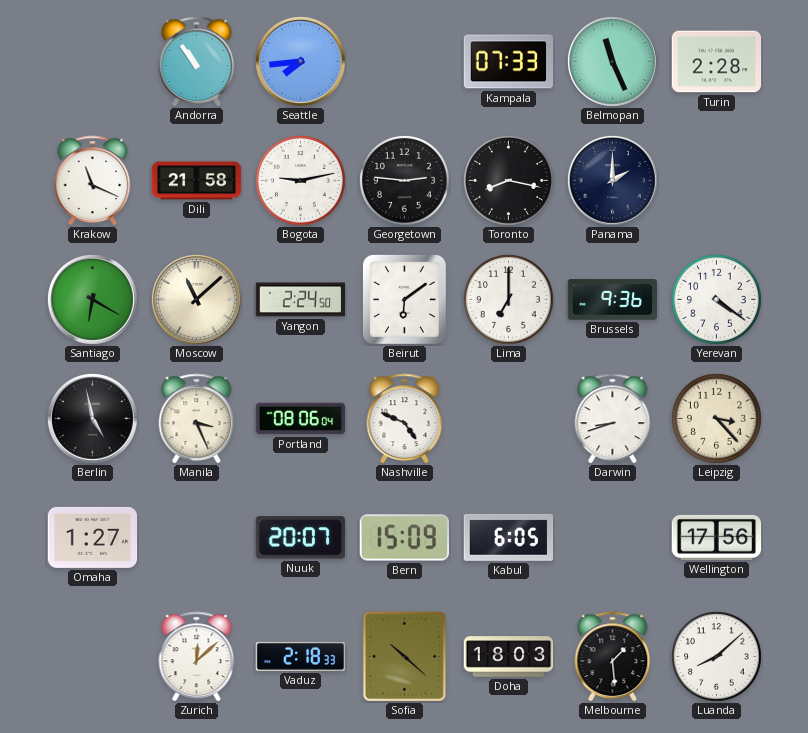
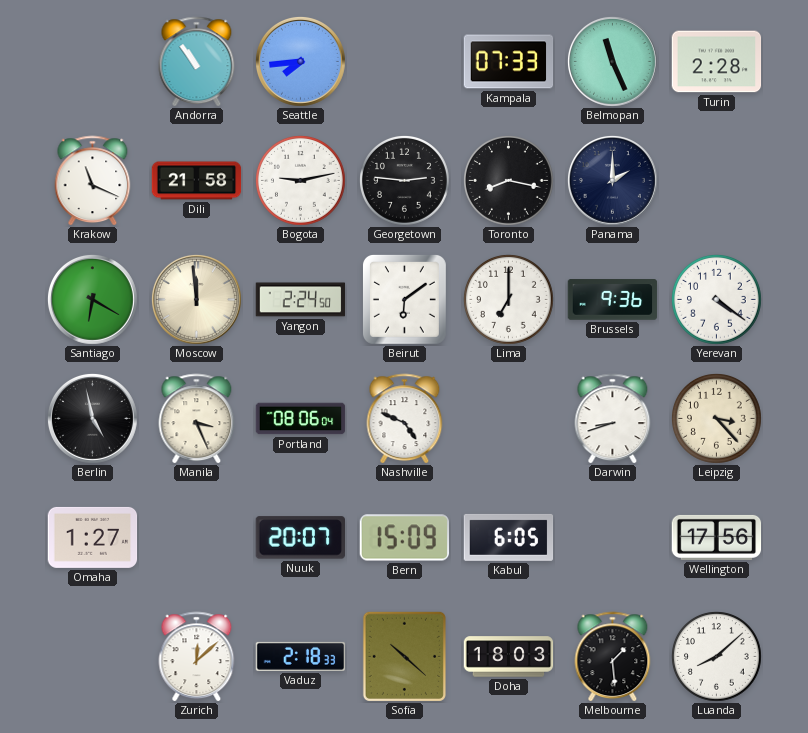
Moscow: 11:08 -> 11:59
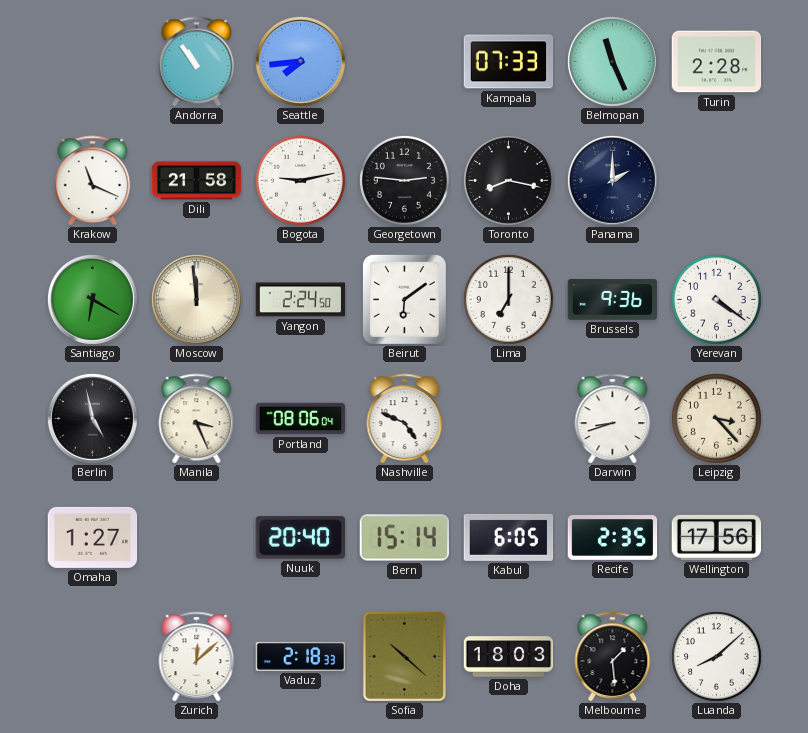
Nuuk: 20:07 -> 20:40
Bern: 15:09 -> 15:14
Recife: none -> 2:35
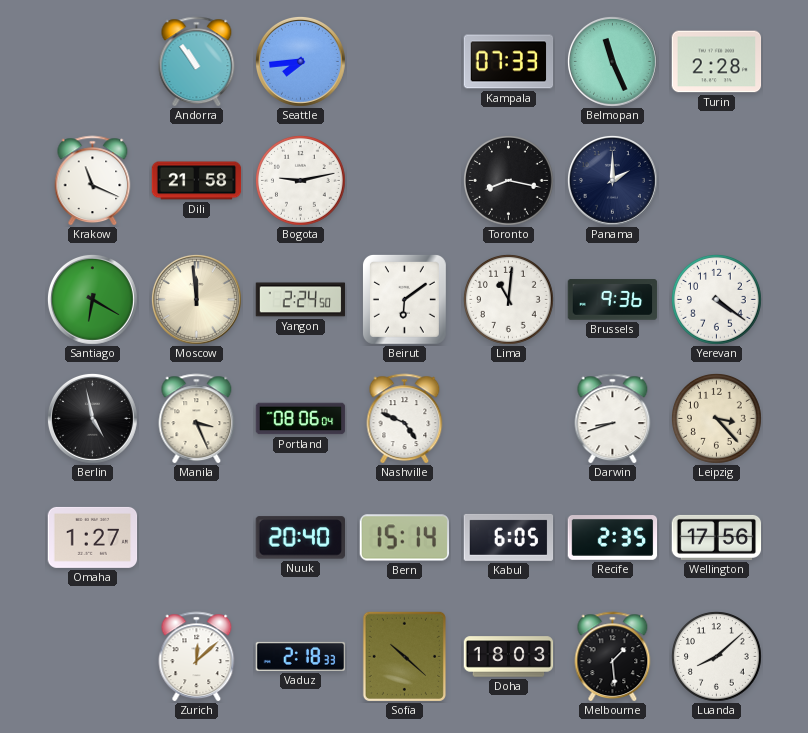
Georgetown: 2:46 -> none
Lima: 7:00 -> 11:01
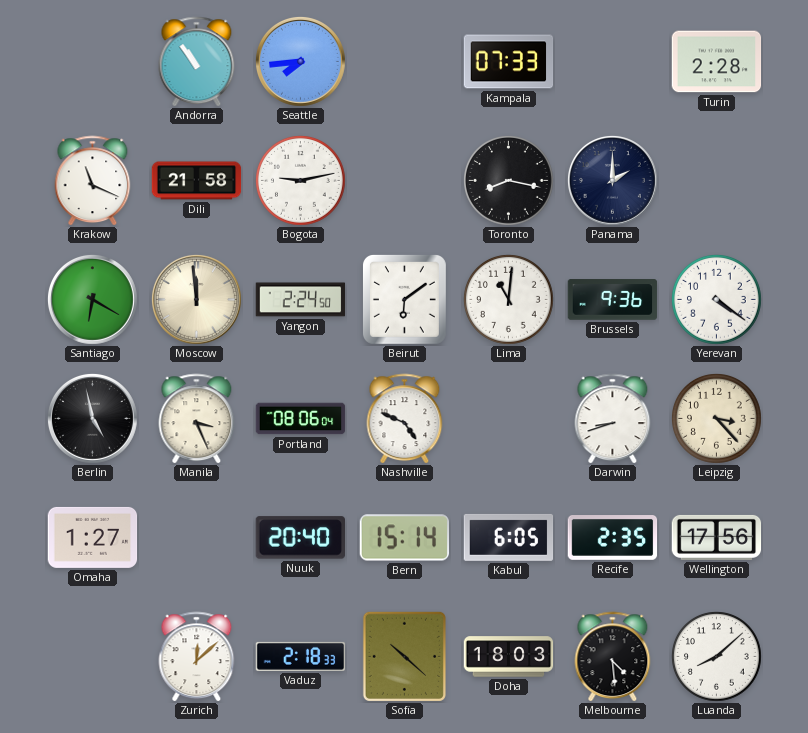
Belmopan: 11:26 -> none
Melbourne: 1:29 -> 4:29
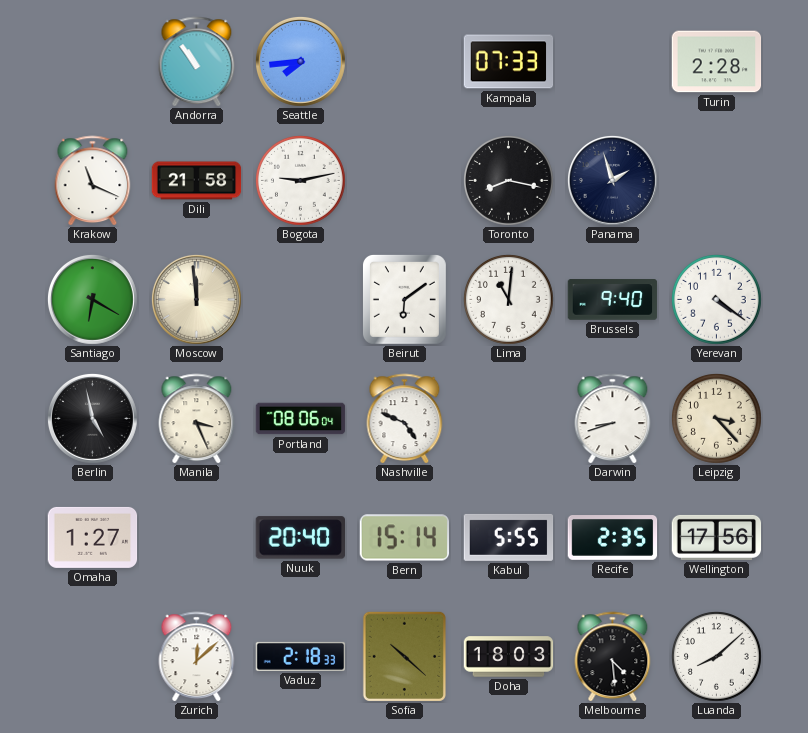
Panama: 2:00 -> 1:57
Yangon: 2:24 -> none
Brussels: 9:36 -> 9:40
Kabul: 6:05 -> 5:55
